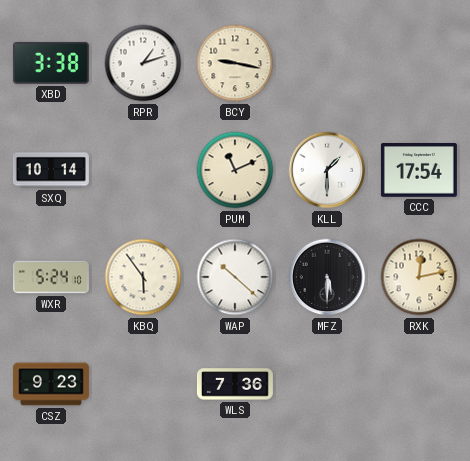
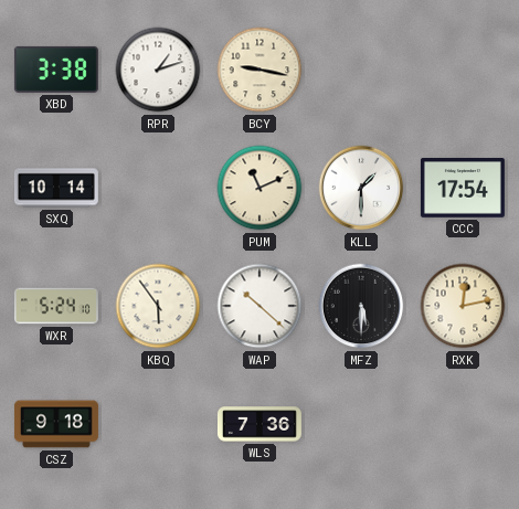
CSZ: 9:23 -> 9:18
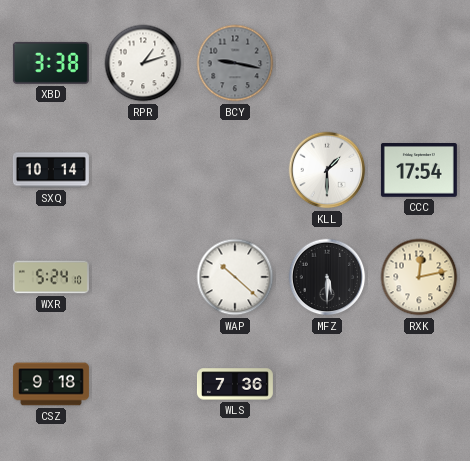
BCY dial: cream -> grey
PUM: 11:11 -> none
KBQ: 5:54 -> none
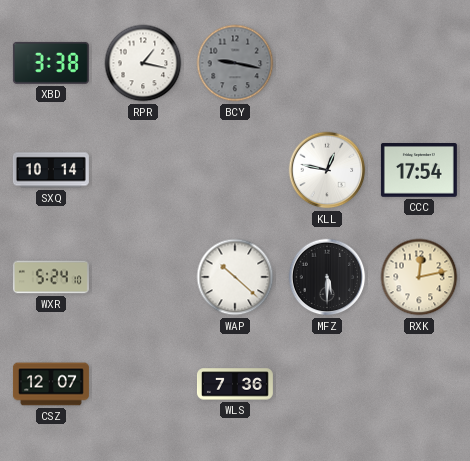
RPR: 1:12 -> 1:17
KLL: 1:30 -> 12:47
CSZ: 9:18 -> 12:07
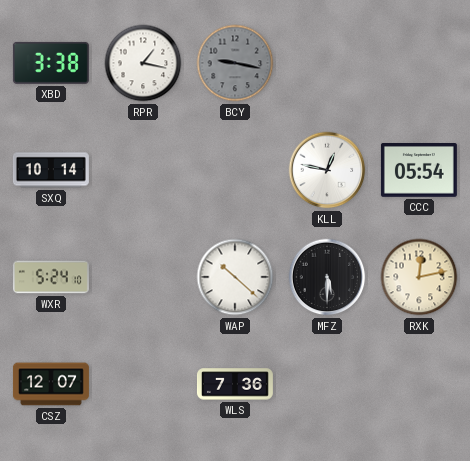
CCC: 17:54 -> 05:54
